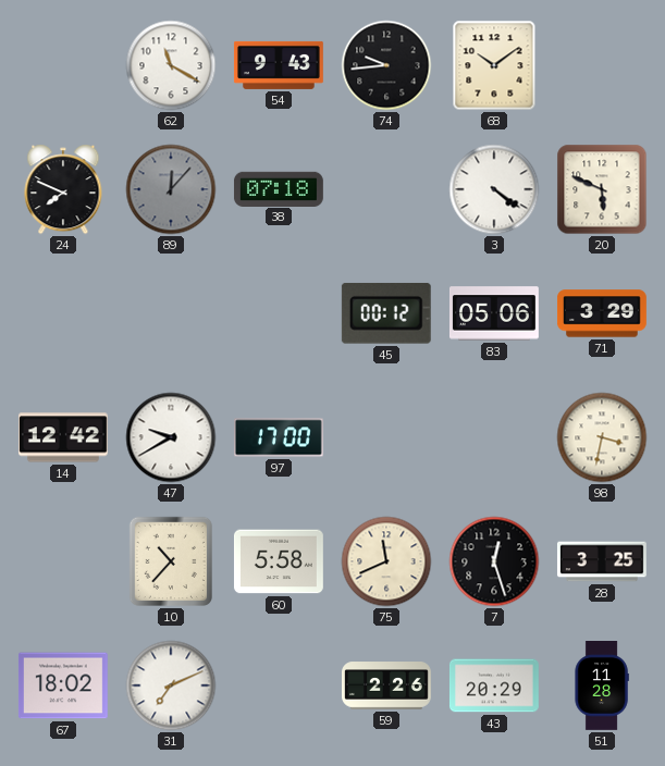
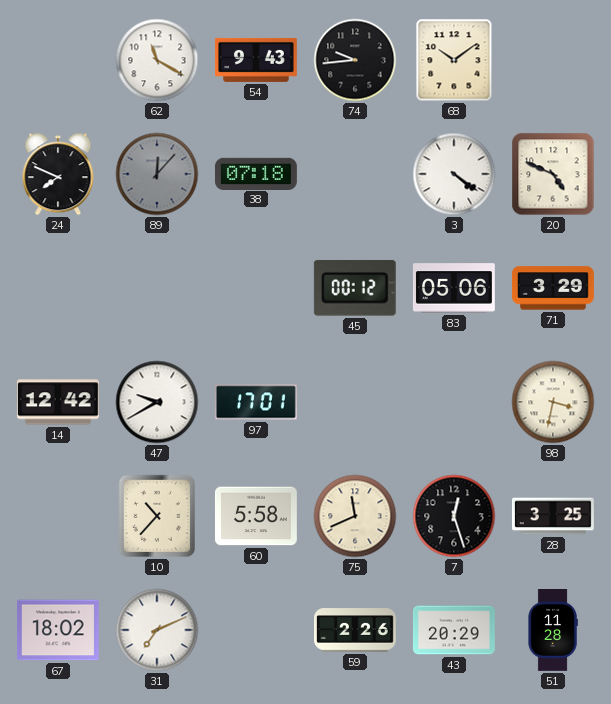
20: 5:49 -> 4:49
97: 17:00 -> 17:01
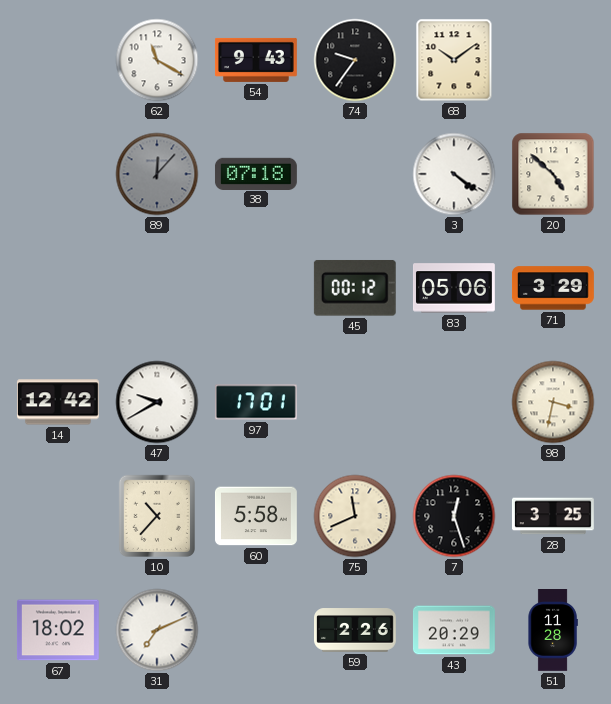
74: 9:44 -> 9:36
24: 7:49 -> none
20: 4:49 -> 4:52
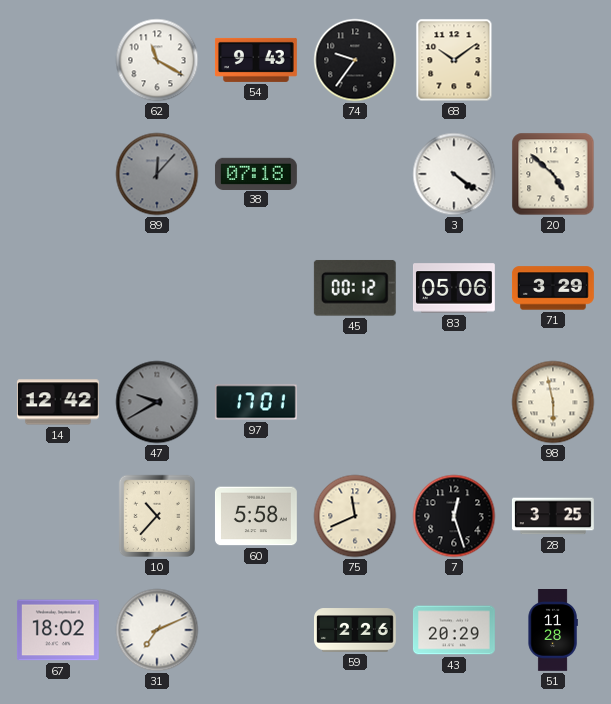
47 dial: white -> grey
98: 3:32 -> 5:58
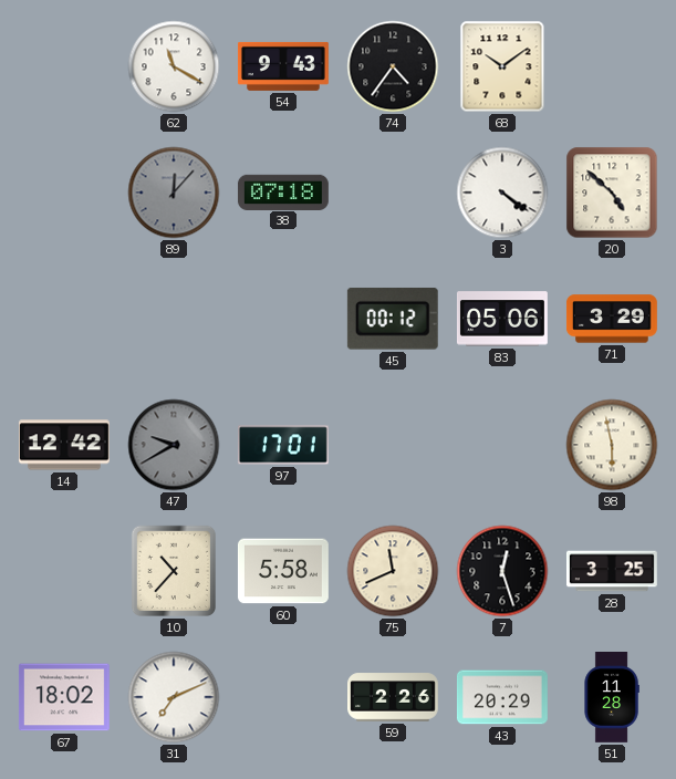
74: 9:36 -> 4:36
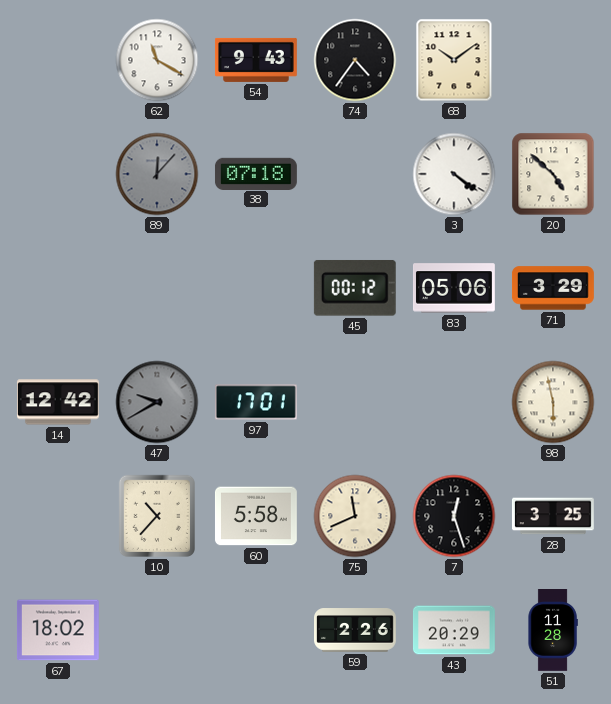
31: 7:11 -> none
